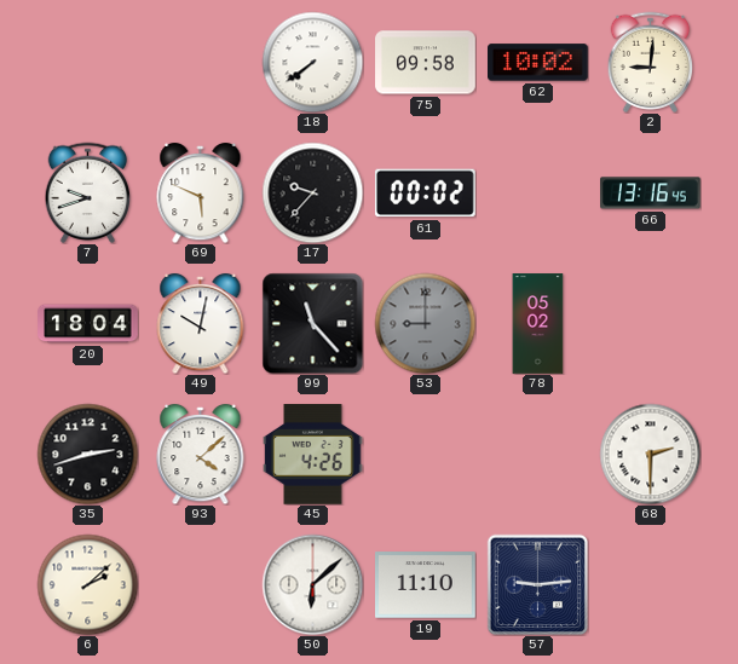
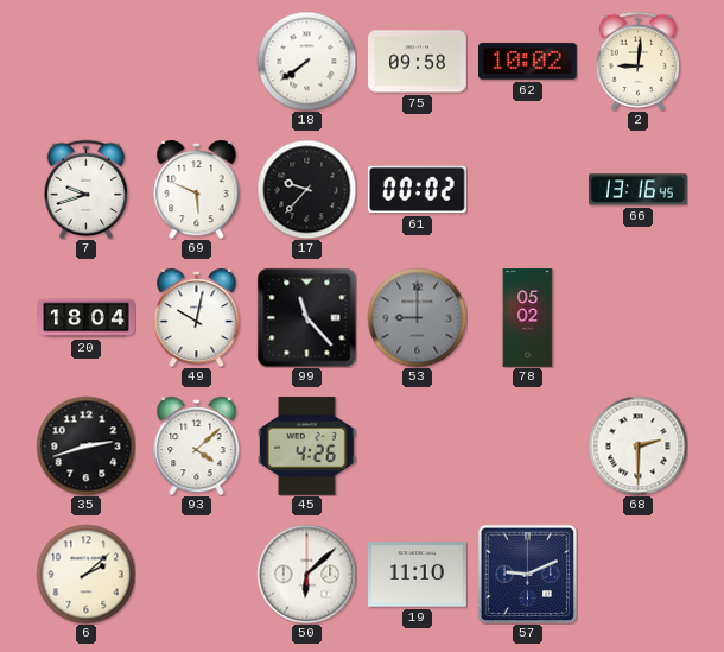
57: 9:14 -> 9:11
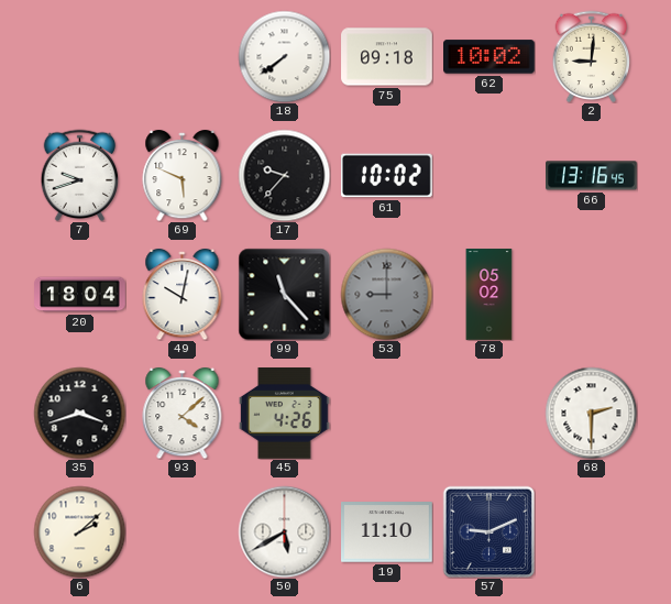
75: 09:58 -> 09:18
61: 00:02 -> 10:02
35: 2:42 -> 3:42
50: 6:08 -> 5:40
